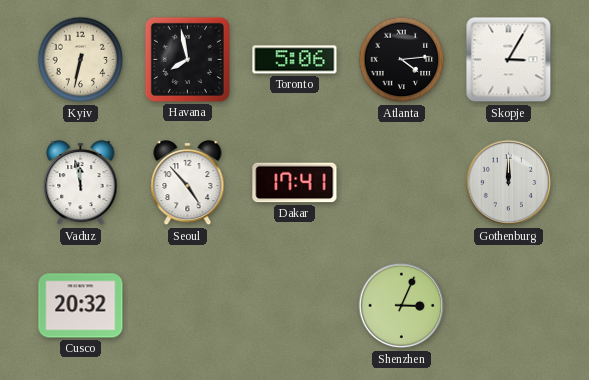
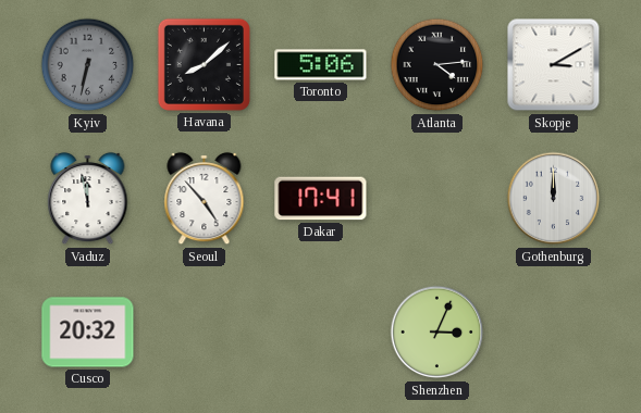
Kyiv dial: cream -> grey
Havana: 7:58 -> 8:08
Skopje: 3:05 -> 3:10
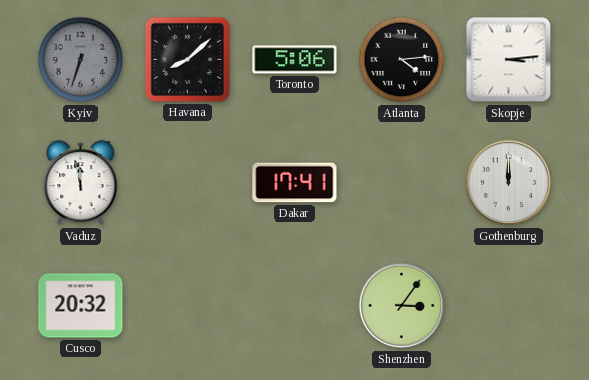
Kyiv: 6:32 -> 6:33
Skopje: 3:10 -> 3:14
Seoul: 4:53 -> none
Shenzhen: 3:04 -> 3:06
